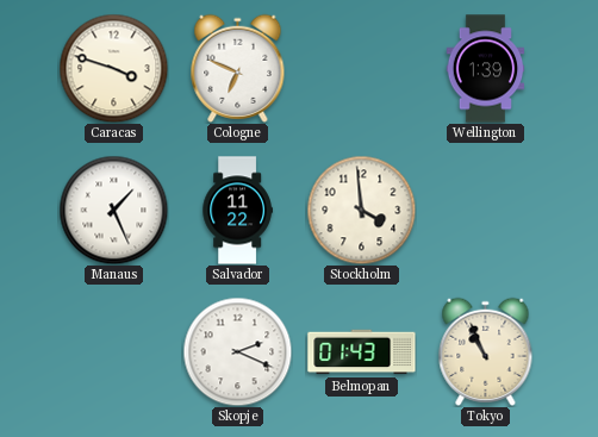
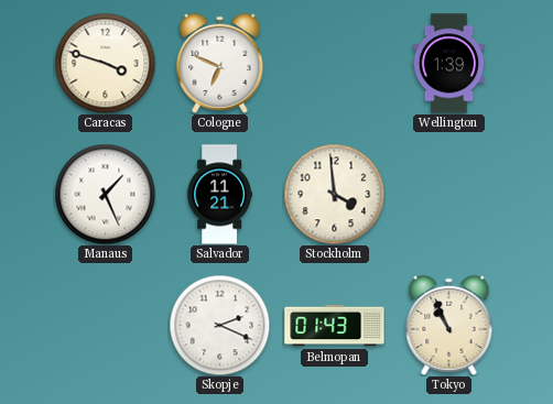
Salvador: 11:22 -> 11:21
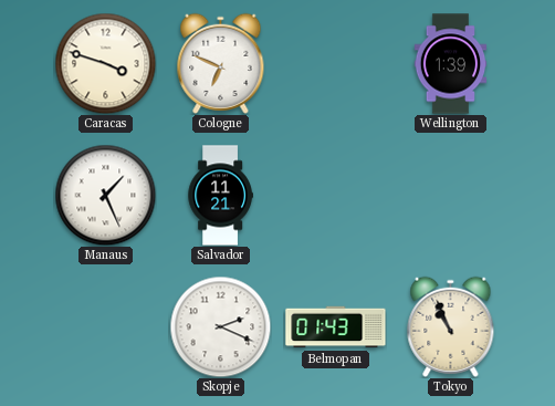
Stockholm: 3:59 -> none
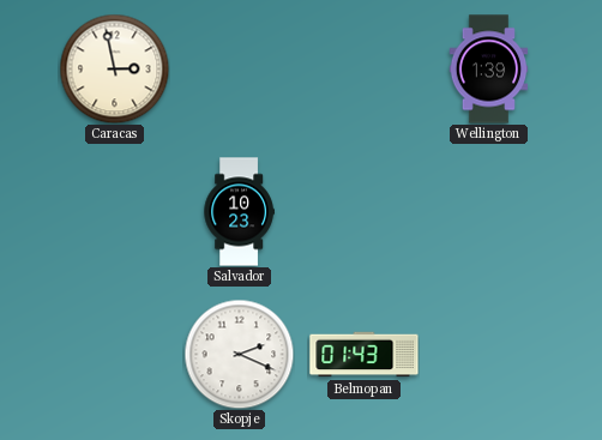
Caracas: 3:48 -> 2:58
Cologne: 6:49 -> none
Manaus: 1:26 -> none
Salvador: 11:21 -> 10:23
Tokyo: 10:56 -> none
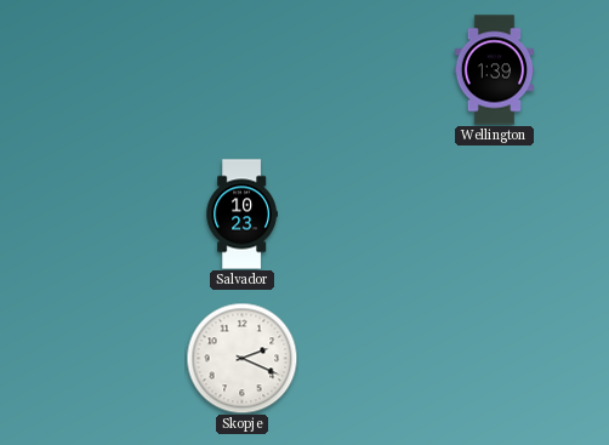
Caracas: 2:58 -> none
Belmopan: 01:43 -> none
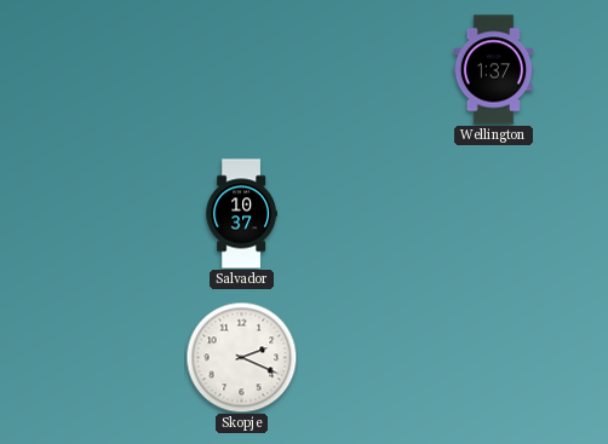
Wellington: 1:39 -> 1:37
Salvador: 10:23 -> 10:37
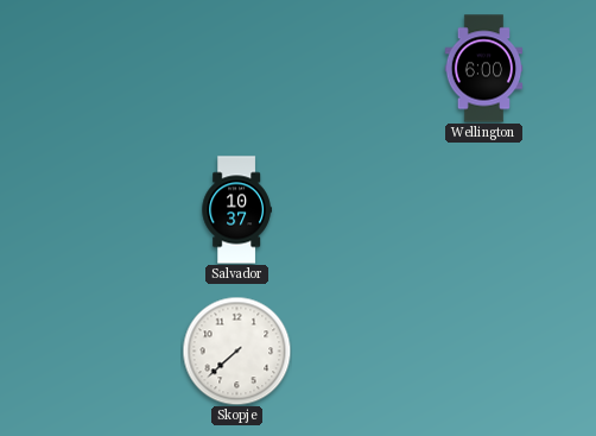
Wellington: 1:37 -> 6:00
Skopje: 2:19 -> 7:38
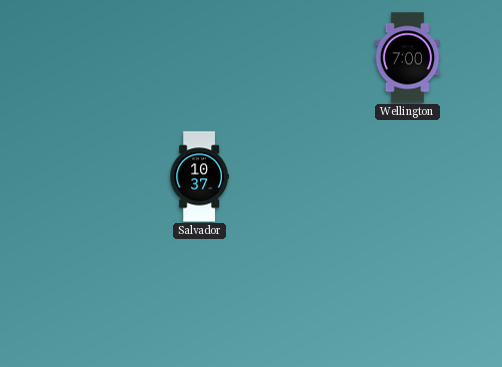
Wellington: 6:00 -> 7:00
Skopje: 7:38 -> none
